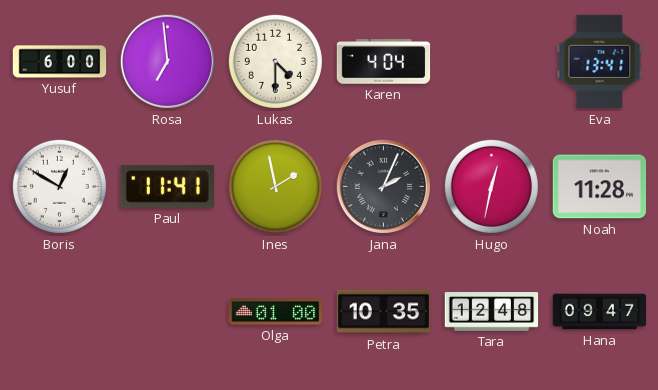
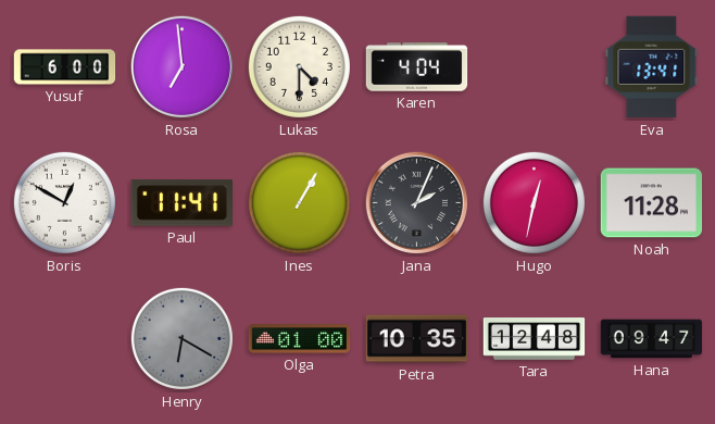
Ines: 1:58 -> 1:05
Henry: none -> 6:20
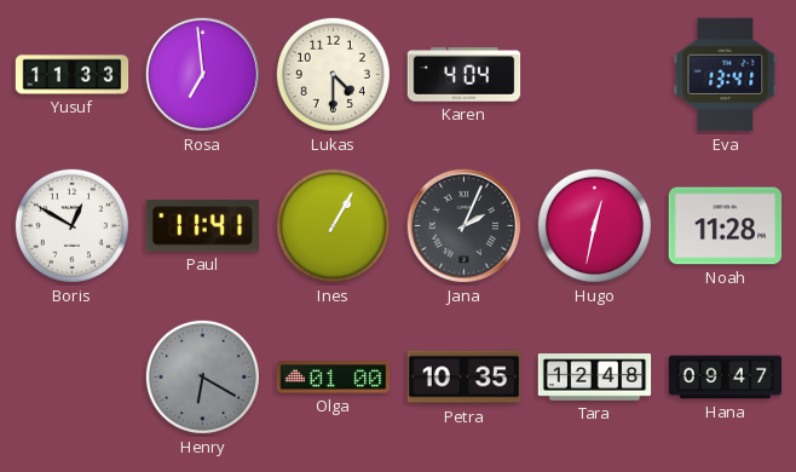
Yusuf: 6:00 -> 11:33
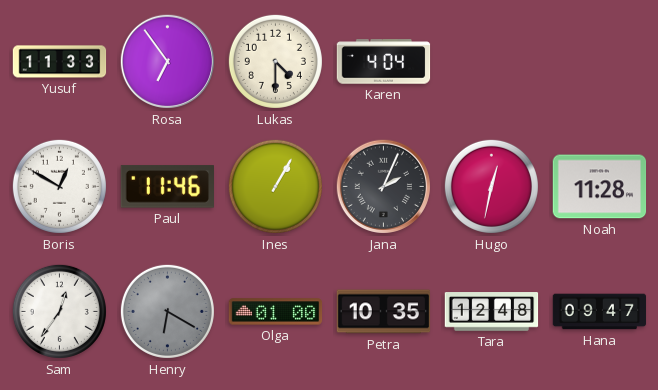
Rosa: 6:59 -> 6:54
Eva: 13:41 -> none
Paul: 11:41 -> 11:46
Sam: none -> 12:36
